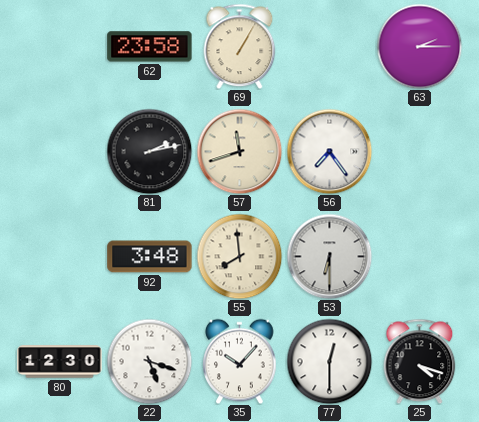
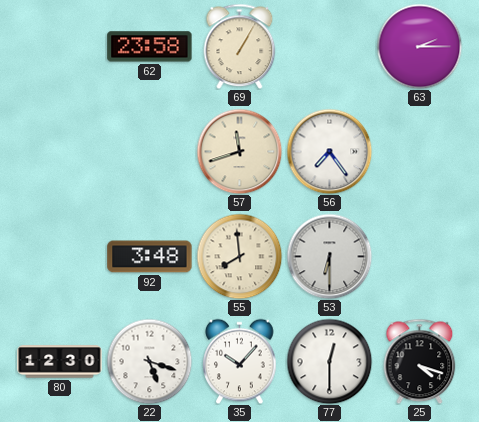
81: 2:13 -> none
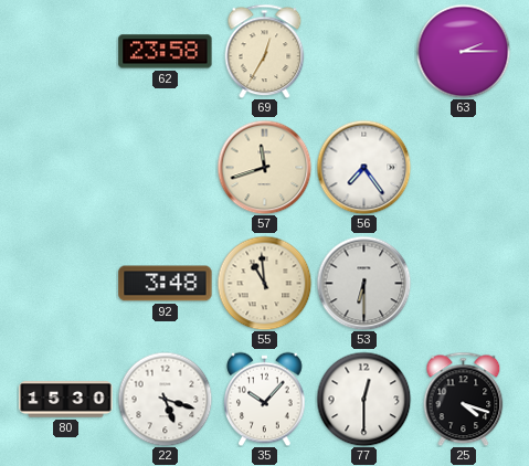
69: 1:05 -> 12:35
55: 7:59 -> 10:59
80: 12:30 -> 15:30
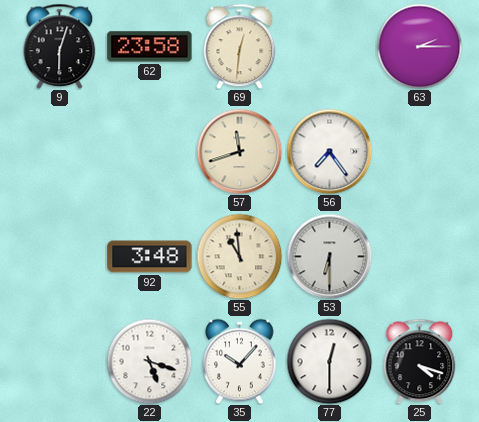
9: none -> 6:03
69: 12:35 -> 12:31
80: 15:30 -> none
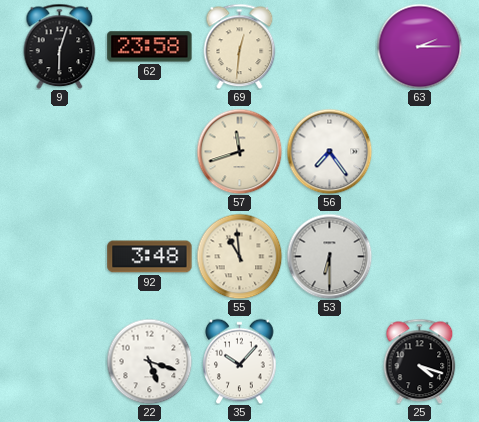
77: 12:30 -> none
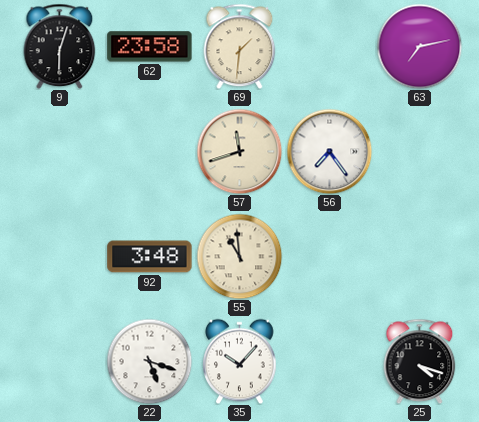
69: 12:31 -> 1:31
63: 2:15 -> 7:13
53: 6:30 -> none
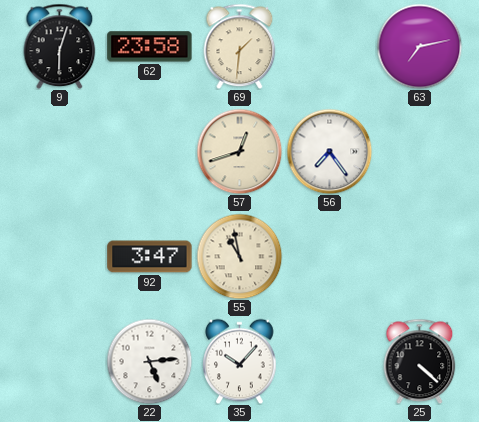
57: 11:42 -> 12:42
92: 3:48 -> 3:47
55: 10:59 -> 10:58
22: 5:18 -> 5:14
25: 4:18 -> 4:22
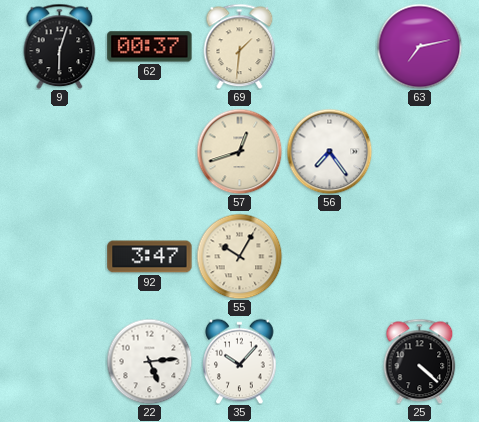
62: 23:58 -> 00:37
55: 10:58 -> 10:05
